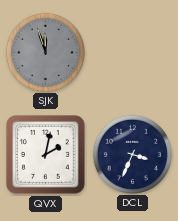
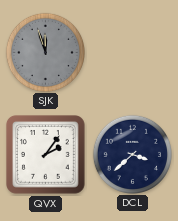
QVX: 2:02 -> 2:06
DCL: 3:34 -> 3:38
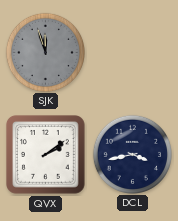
QVX: 2:06 -> 2:09
DCL: 3:38 -> 3:43
